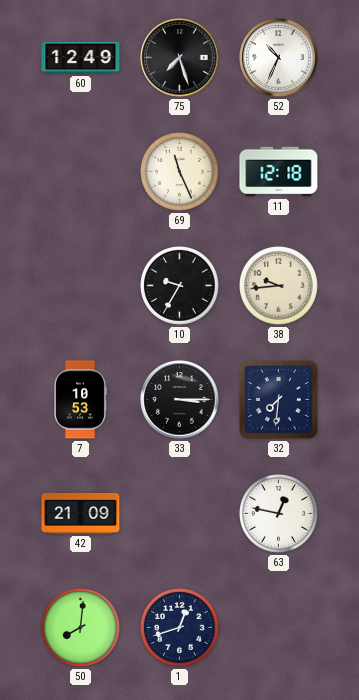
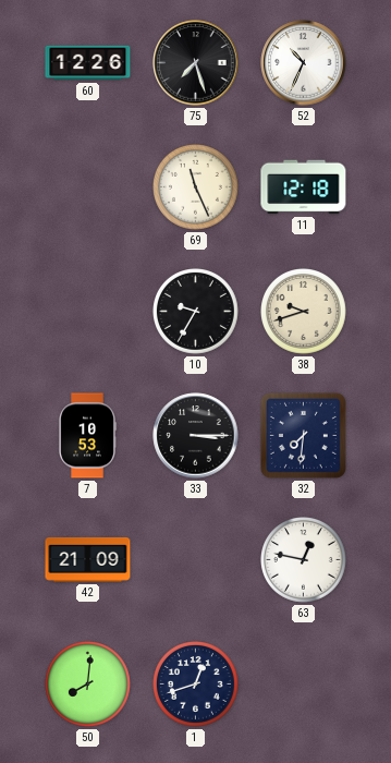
60: 12:49 -> 12:26
38: 9:44 -> 9:42
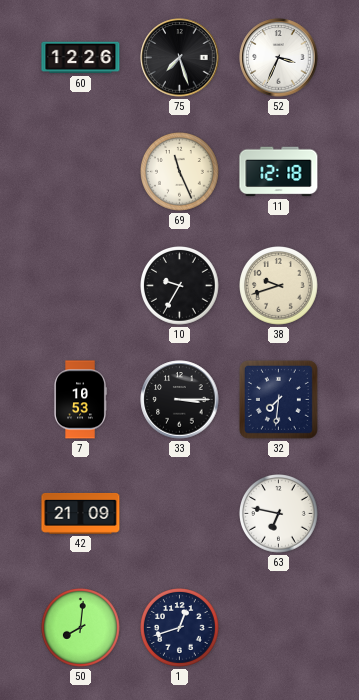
52: 10:34 -> 3:34
63: 12:47 -> 6:47
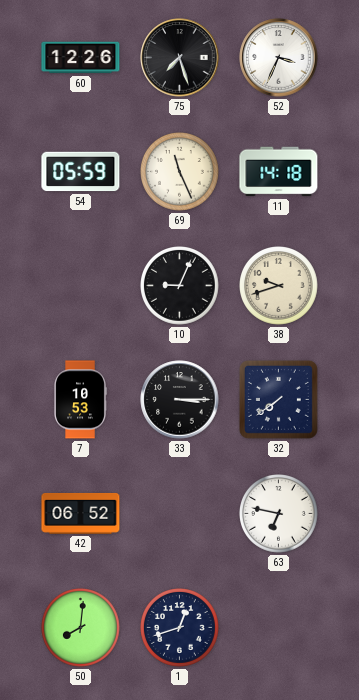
54: none -> 05:59
11: 12:18 -> 14:18
10: 9:35 -> 9:04
32: 7:31 -> 7:39
42: 21:09 -> 06:52
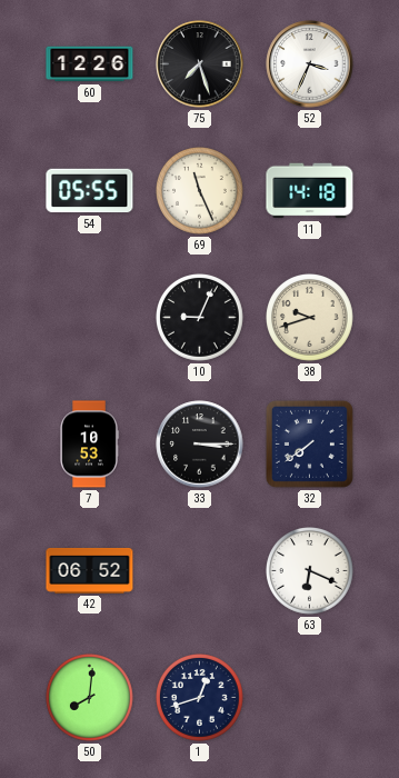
54: 05:59 -> 05:55
63: 6:47 -> 6:19
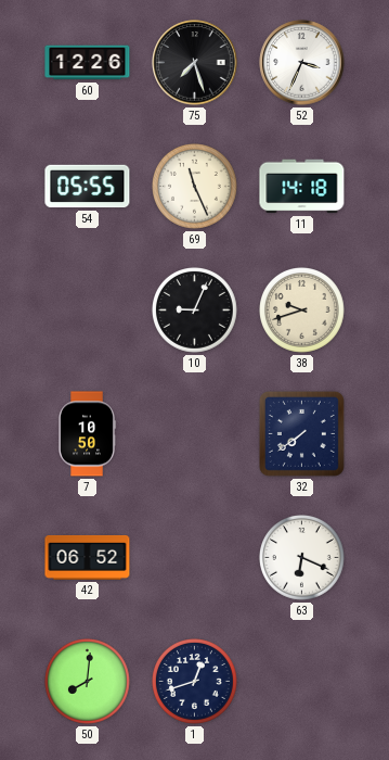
7: 10:53 -> 10:50
33: 3:15 -> none
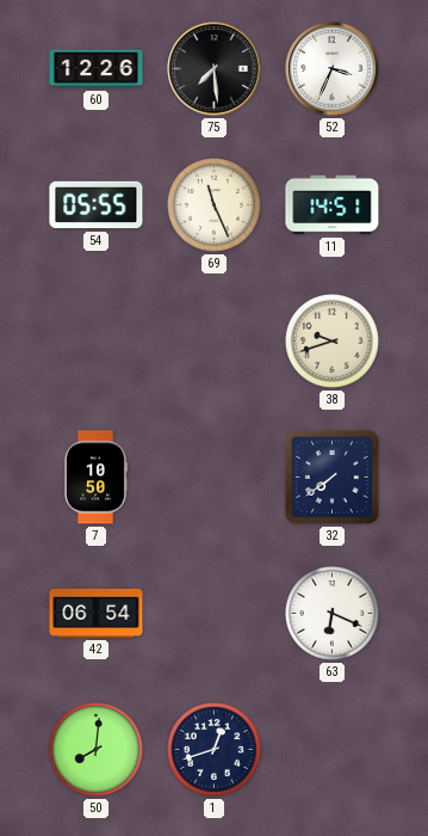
75: 7:27 -> 7:29
11: 14:18 -> 14:51
10: 9:04 -> none
42: 06:52 -> 06:54
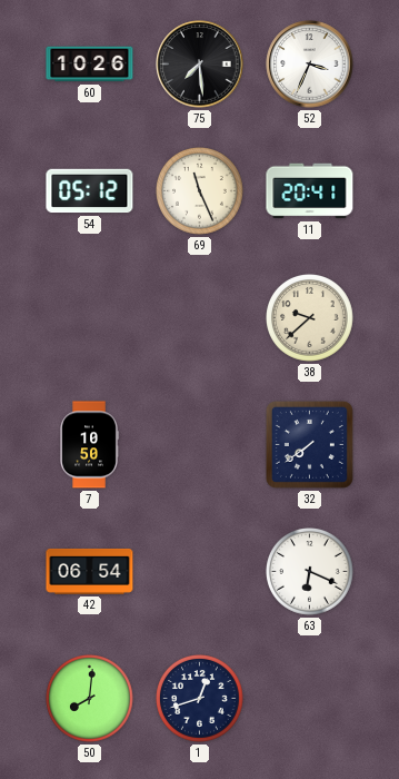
60: 12:26 -> 10:26
54: 05:55 -> 05:12
11: 14:51 -> 20:41
38: 9:42 -> 9:38
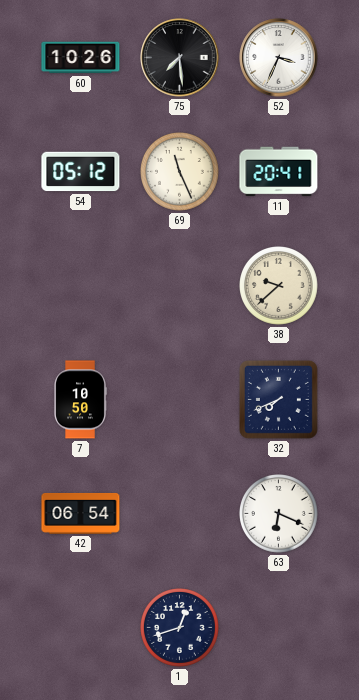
32: 7:39 -> 7:41
50: 8:01 -> none
